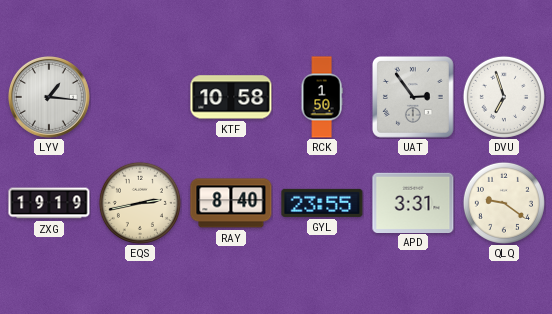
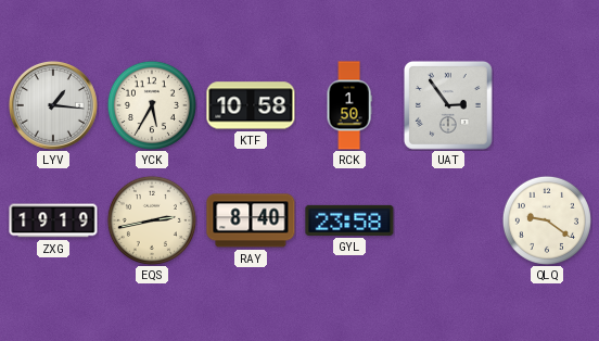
YCK: none -> 5:35
DVU: 6:57 -> none
GYL: 23:55 -> 23:58
APD: 3:31 -> none
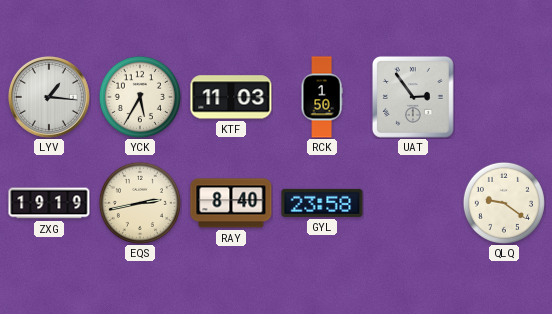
KTF: 10:58 -> 11:03
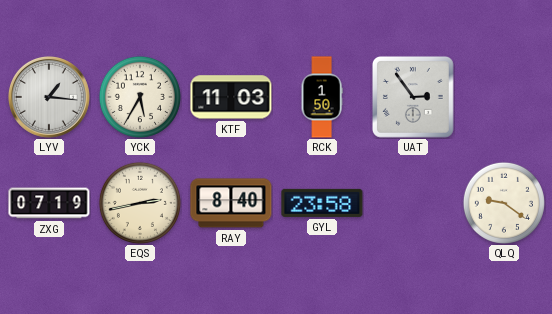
ZXG: 19:19 -> 07:19
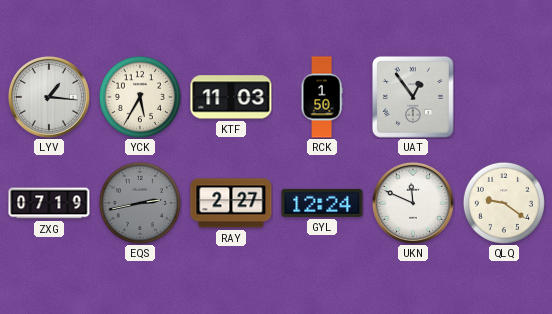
UAT: 2:54 -> 12:54
EQS dial: cream -> grey
RAY: 8:40 -> 2:27
GYL: 23:58 -> 12:24
UKN: none -> 11:49
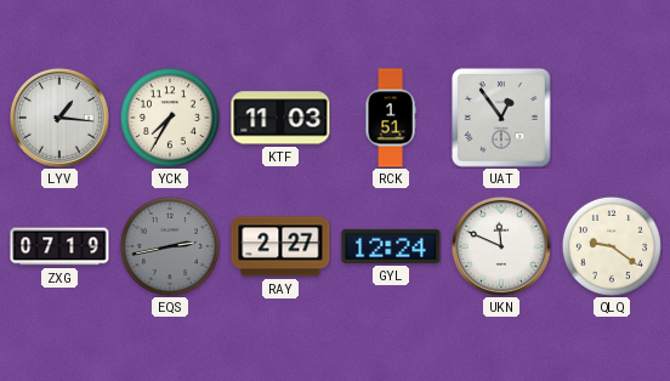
YCK: 5:35 -> 7:35
RCK: 1:50 -> 1:51
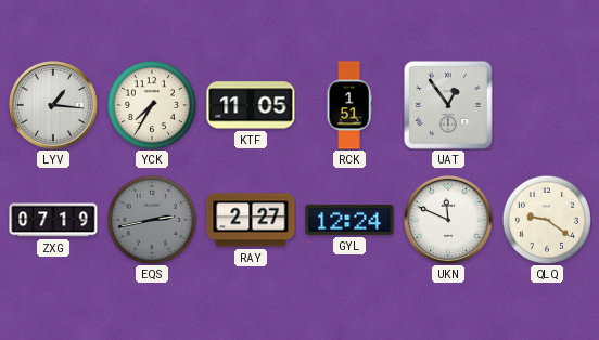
KTF: 11:03 -> 11:05
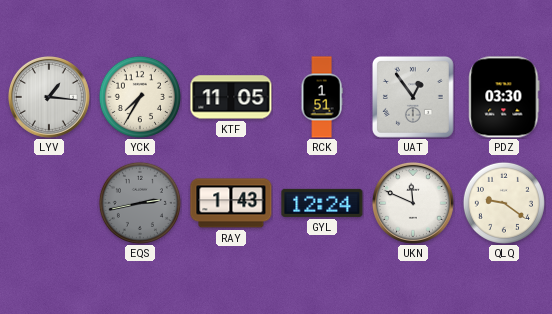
PDZ: none -> 03:30
ZXG: 07:19 -> none
RAY: 2:27 -> 1:43
